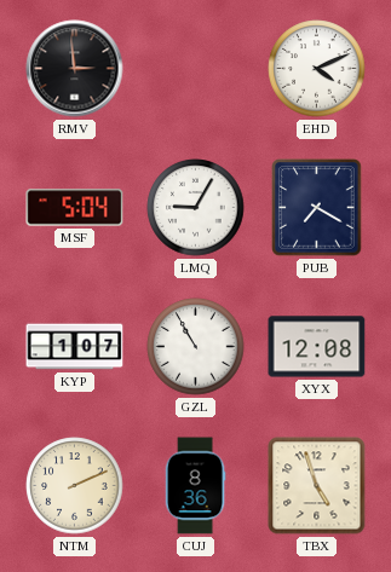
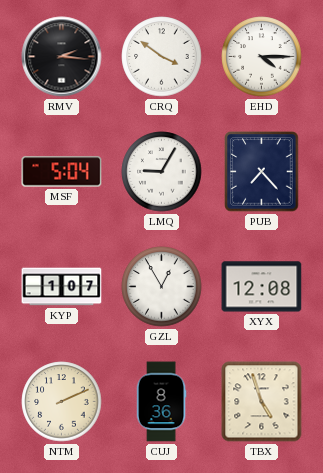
RMV: 2:59 -> 2:16
CRQ: none -> 3:51
EHD: 4:11 -> 4:15
PUB: 7:20 -> 7:23
GZL: 10:55 -> 12:55
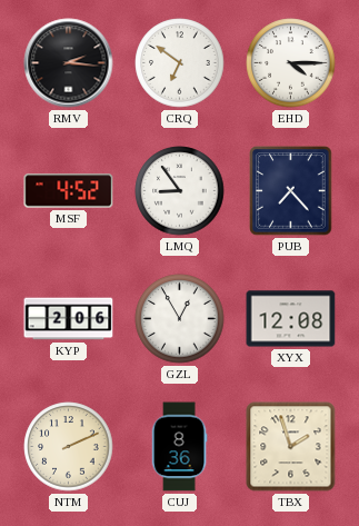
CRQ: 3:51 -> 6:51
MSF: 5:04 -> 4:52
LMQ: 9:05 -> 8:54
KYP: 1:07 -> 2:06
TBX: 4:57 -> 1:57
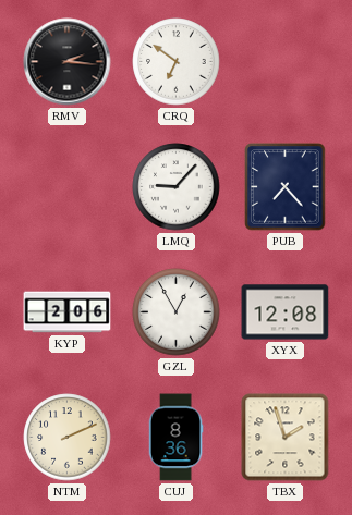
EHD: 4:15 -> none
MSF: 4:52 -> none
LMQ: 8:54 -> 9:07
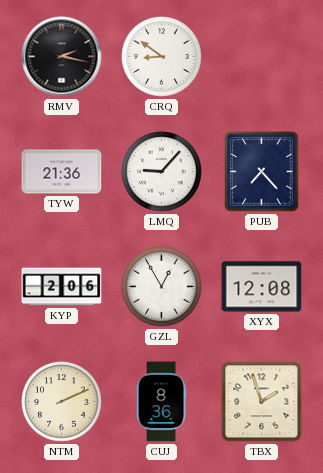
RMV: 2:16 -> 2:17
CRQ: 6:51 -> 8:51
TYW: none -> 21:36
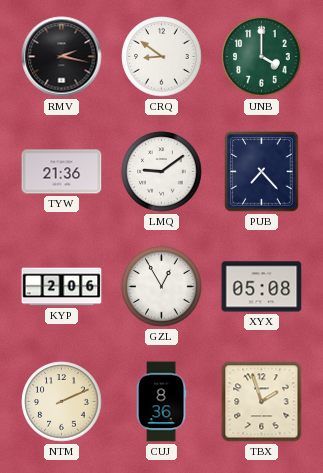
UNB: none -> 4:00
LMQ: 9:07 -> 9:09
XYX: 12:08 -> 05:08
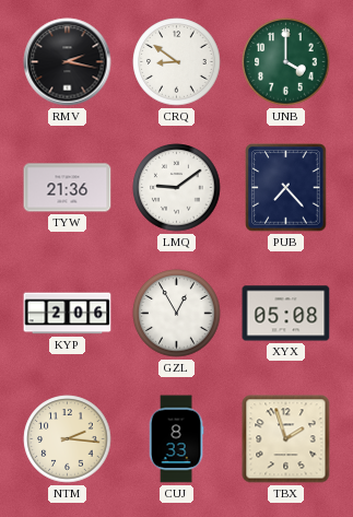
NTM: 2:11 -> 2:16
CUJ: 8:36 -> 8:33
